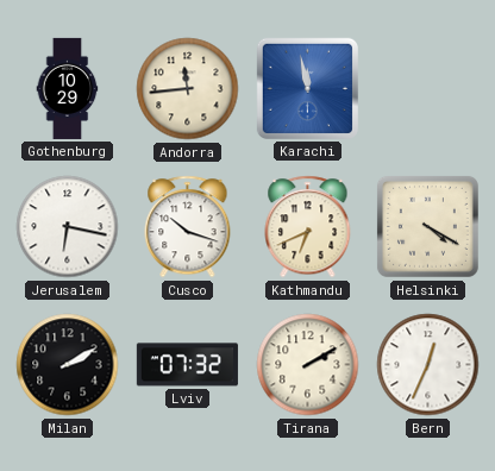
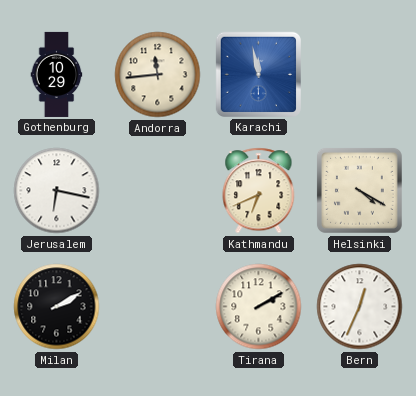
Cusco: 10:18 -> none
Lviv: 07:32 -> none
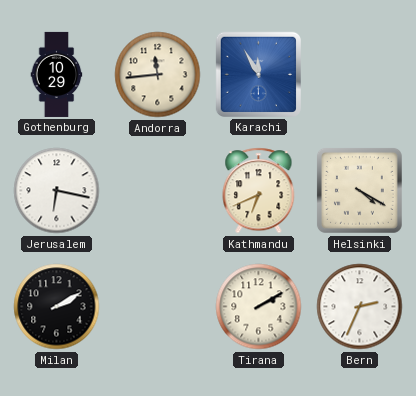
Karachi: 11:58 -> 11:55
Bern: 12:34 -> 2:34
